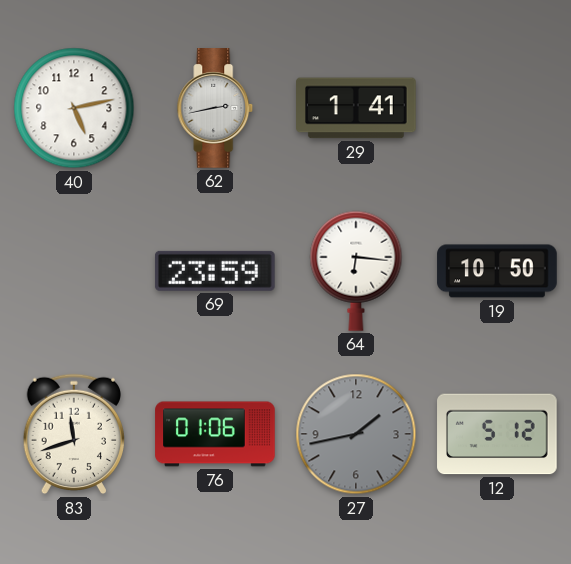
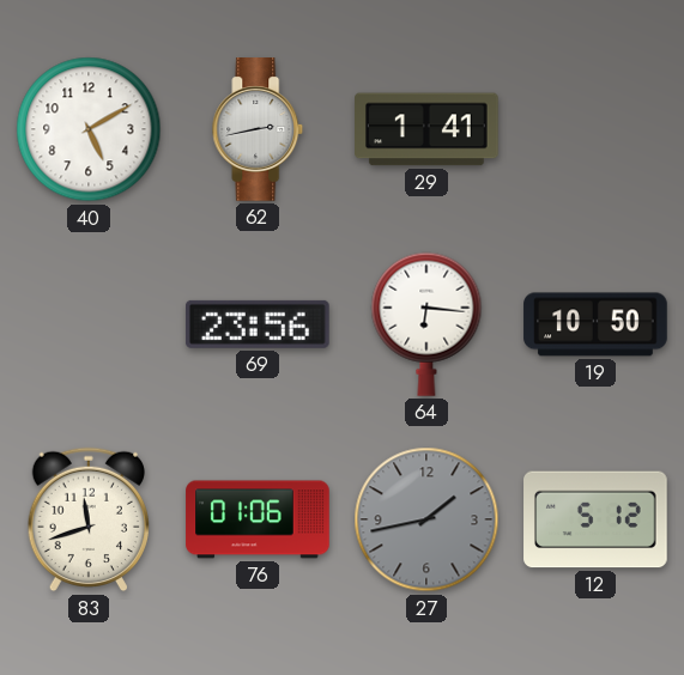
40: 5:13 -> 5:10
69: 23:59 -> 23:56
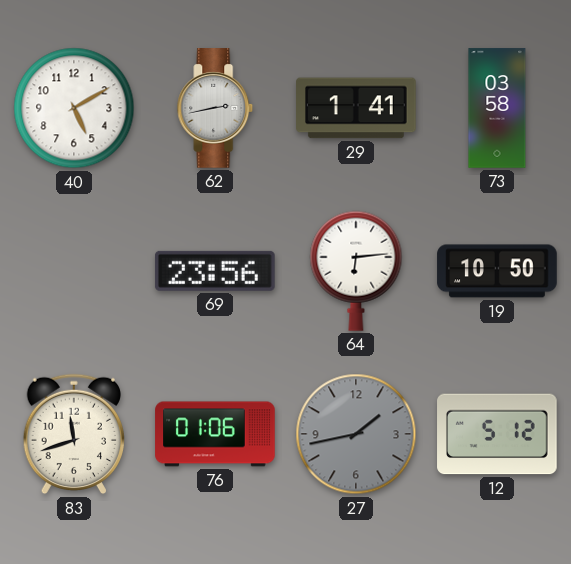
73: none -> 03:58
64: 6:16 -> 6:14
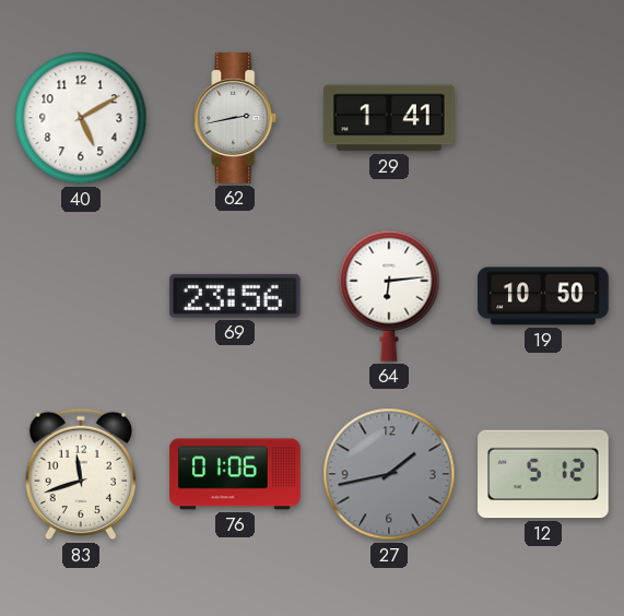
73: 03:58 -> none
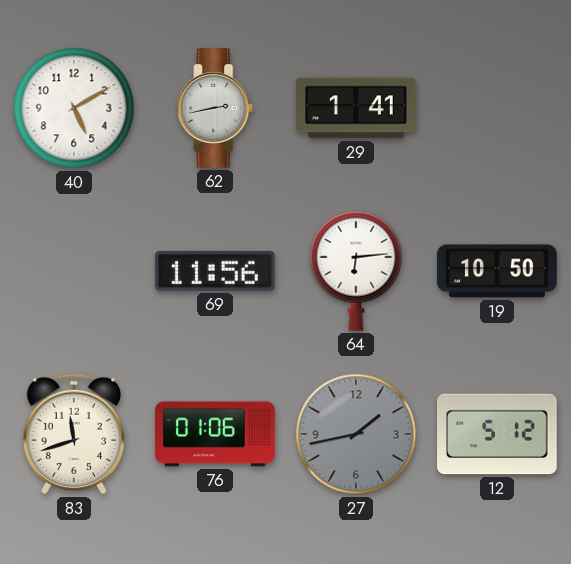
69: 23:56 -> 11:56
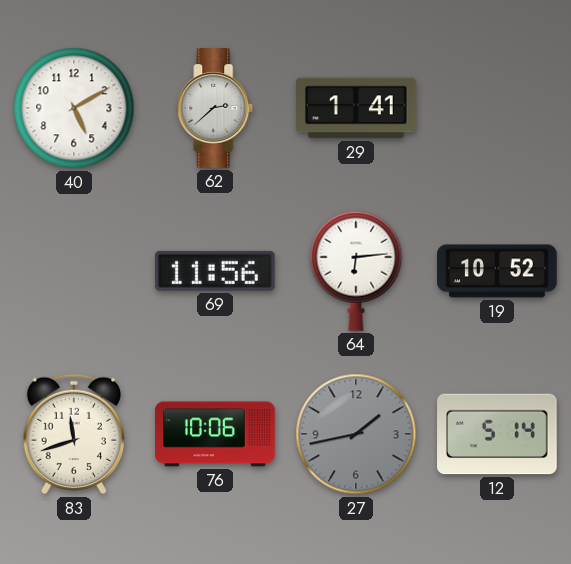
62: 2:43 -> 2:38
19: 10:50 -> 10:52
76: 01:06 -> 10:06
12: 5:12 -> 5:14
